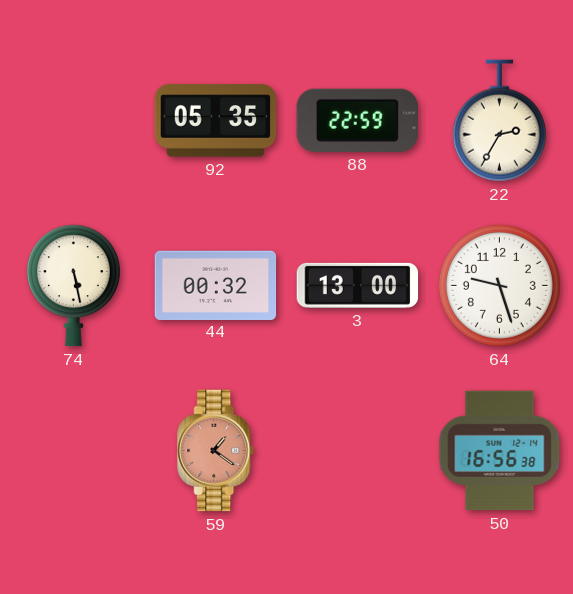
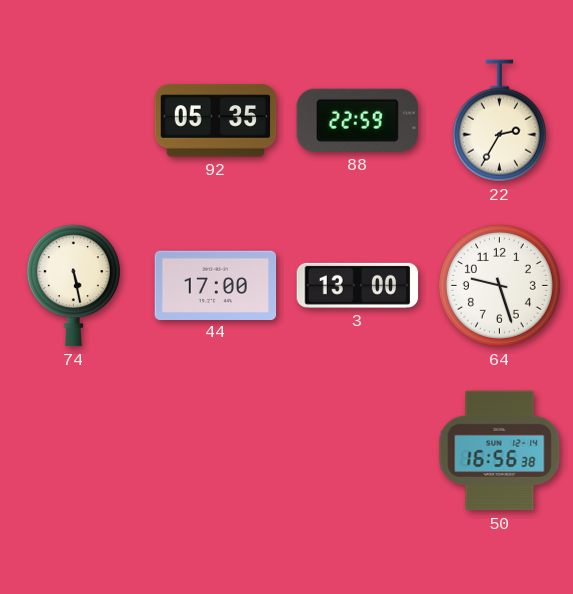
44: 00:32 -> 17:00
59: 1:21 -> none
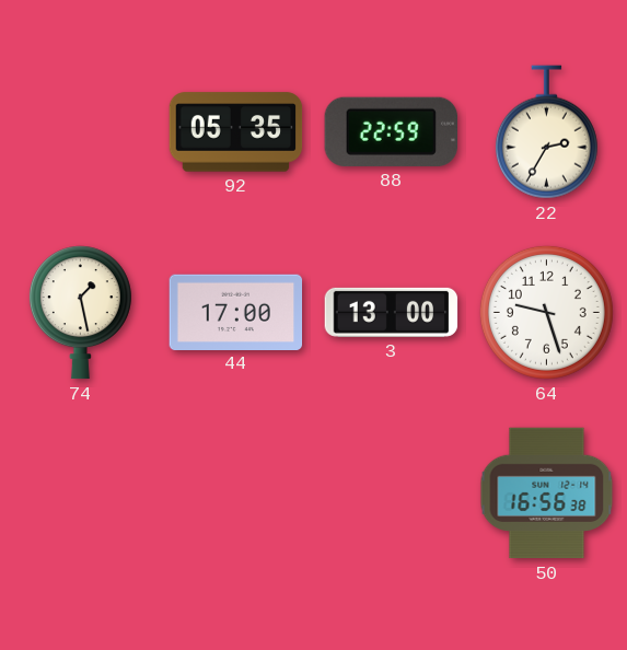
74: 5:28 -> 1:28
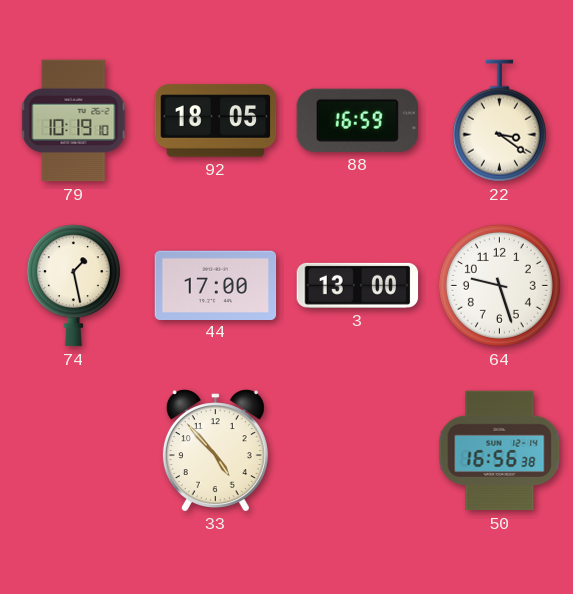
79: none -> 10:19
92: 05:35 -> 18:05
88: 22:59 -> 16:59
22: 2:35 -> 3:21
33: none -> 4:53
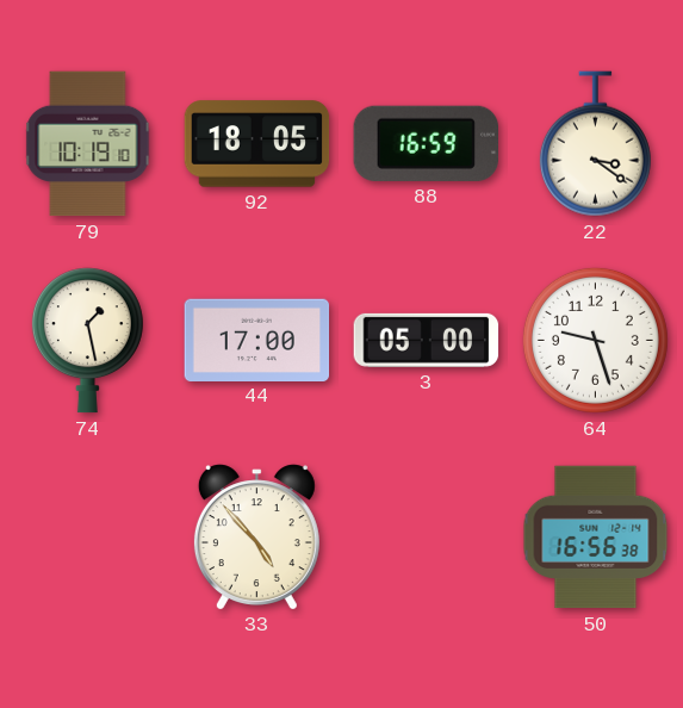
3: 13:00 -> 05:00
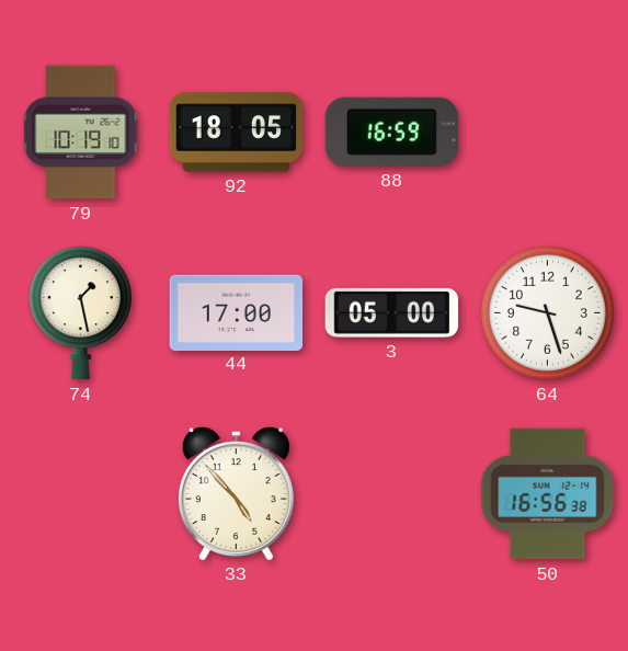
22: 3:21 -> none
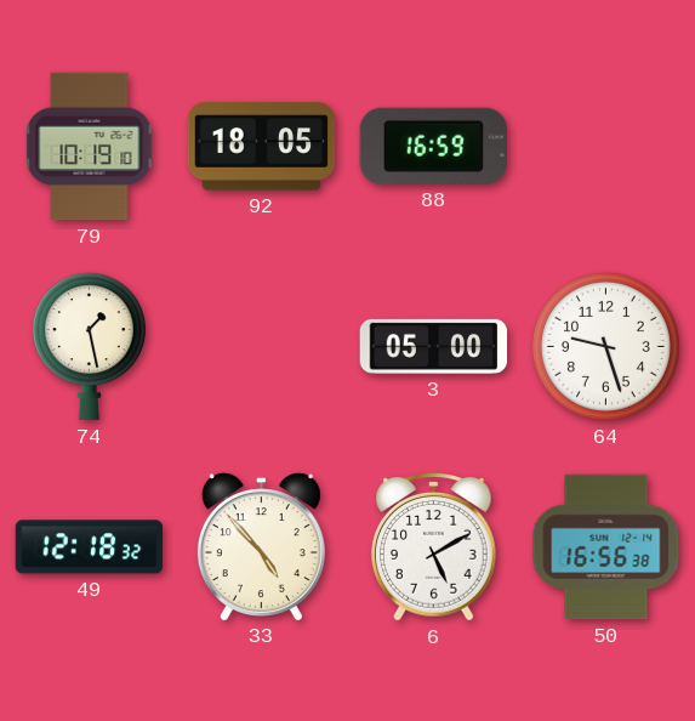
44: 17:00 -> none
49: none -> 12:18
6: none -> 5:10
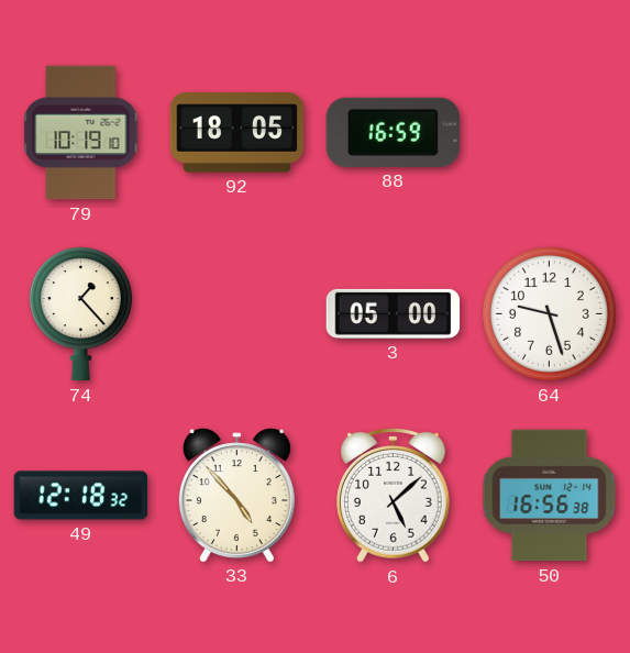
74: 1:28 -> 1:23
6: 5:10 -> 5:08
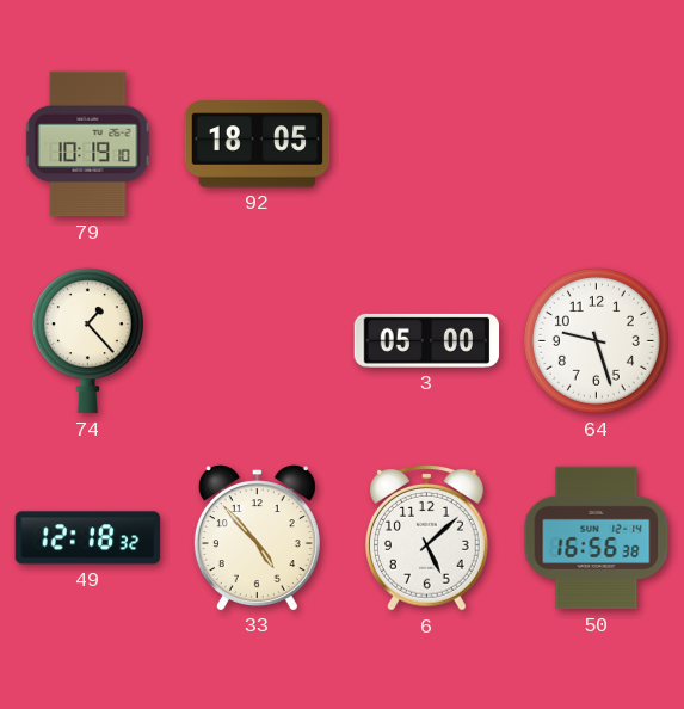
88: 16:59 -> none
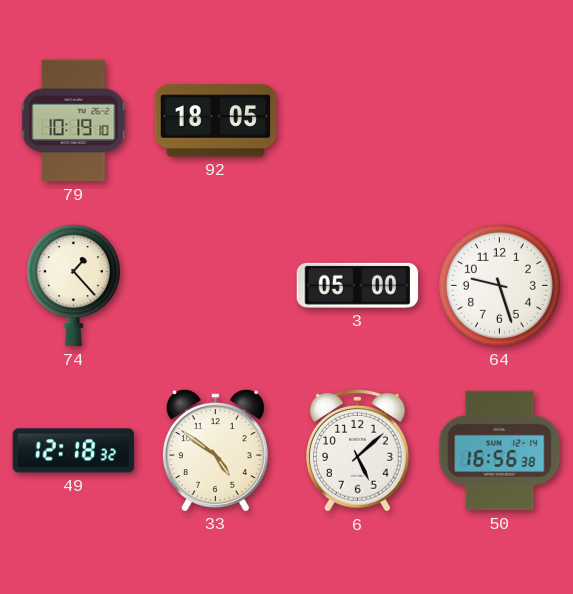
33: 4:53 -> 4:51
